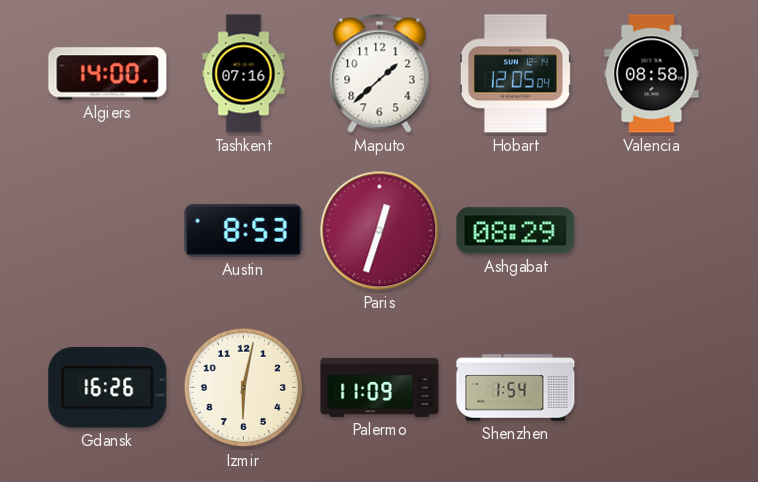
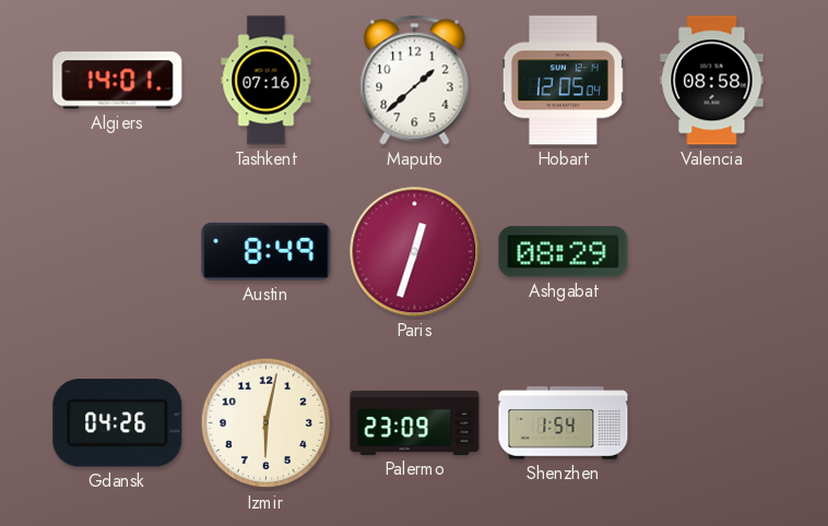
Algiers: 14:00 -> 14:01
Austin: 8:53 -> 8:49
Gdansk: 16:26 -> 04:26
Palermo: 11:09 -> 23:09
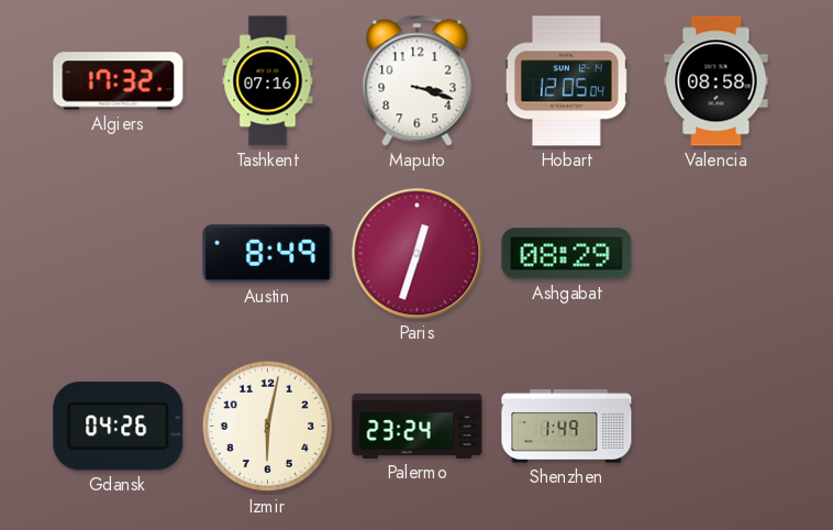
Algiers: 14:01 -> 17:32
Maputo: 1:38 -> 3:18
Palermo: 23:09 -> 23:24
Shenzhen: 1:54 -> 1:49
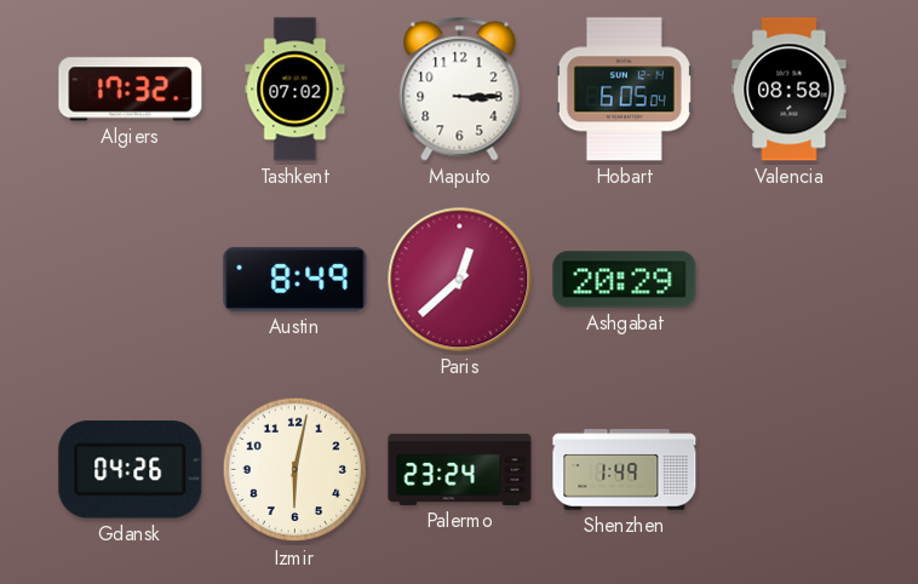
Tashkent: 07:16 -> 07:02
Maputo: 3:18 -> 3:15
Hobart: 12:05 -> 6:05
Paris: 12:33 -> 12:38
Ashgabat: 08:29 -> 20:29
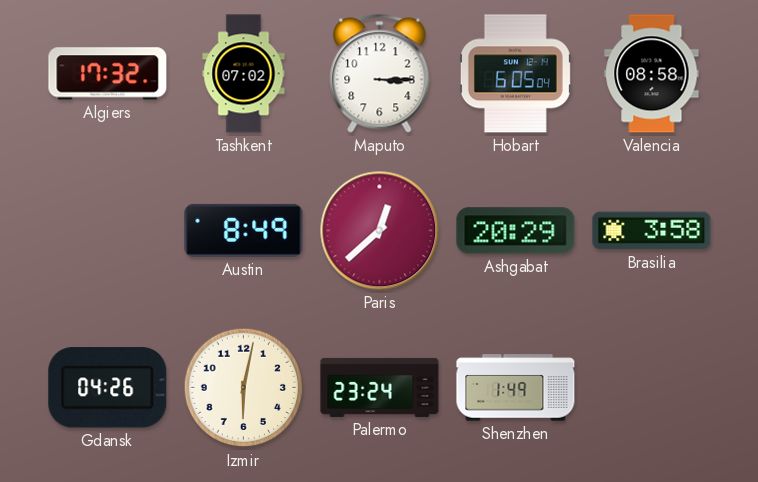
Brasilia: none -> 3:58
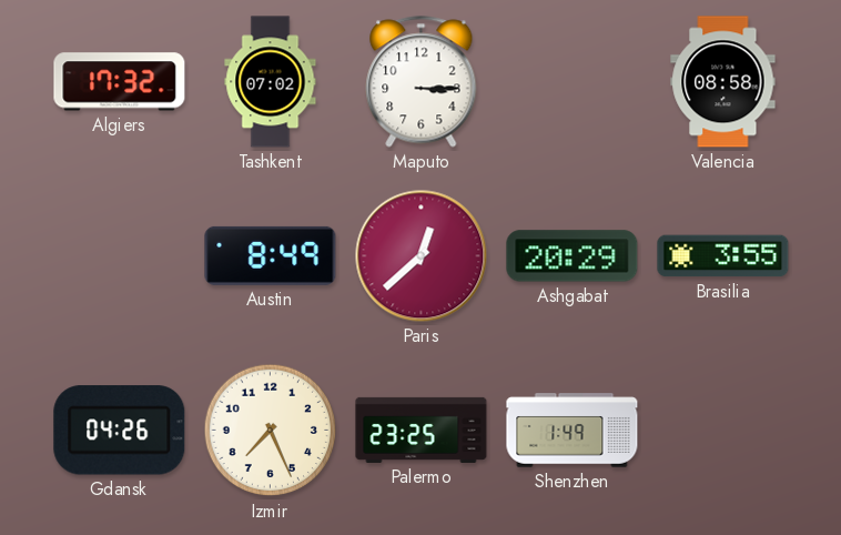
Hobart: 6:05 -> none
Brasilia: 3:58 -> 3:55
Izmir: 6:02 -> 7:26
Palermo: 23:24 -> 23:25
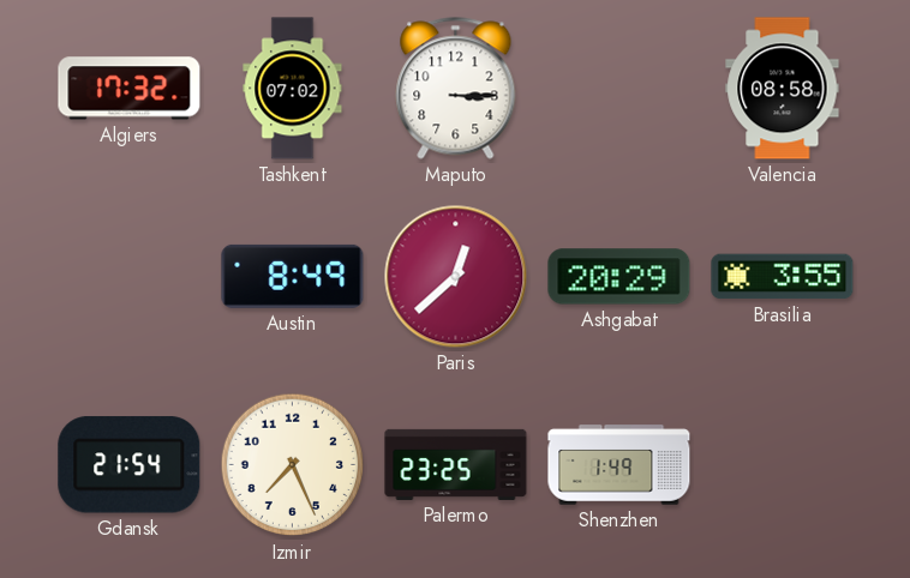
Gdansk: 04:26 -> 21:54
